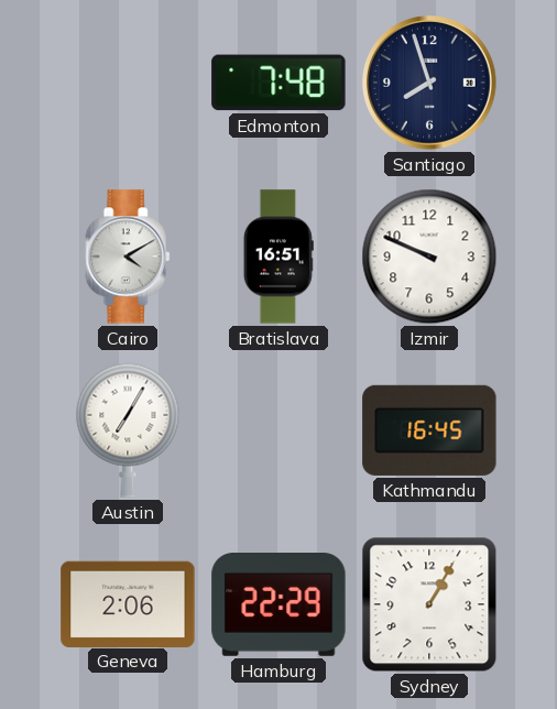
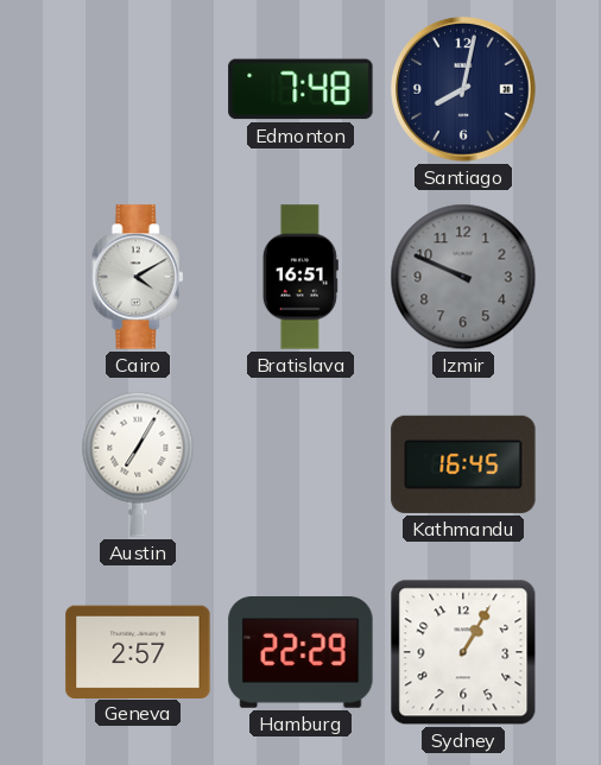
Santiago: 7:57 -> 8:02
Izmir dial: white -> grey
Geneva: 2:06 -> 2:57
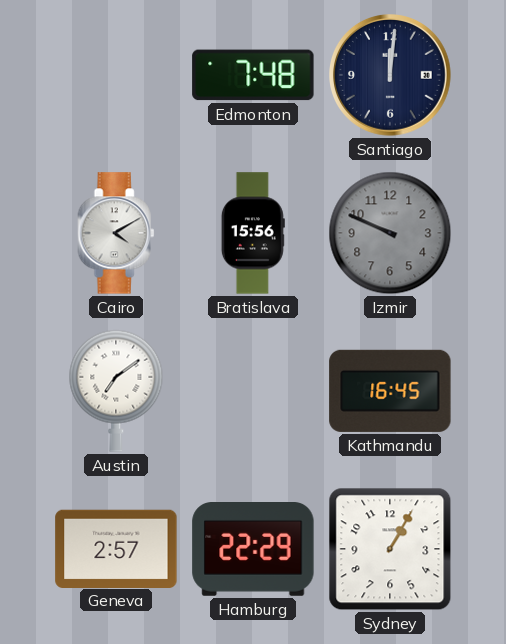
Santiago: 8:02 -> 12:01
Bratislava: 16:51 -> 15:56
Austin: 7:05 -> 7:09
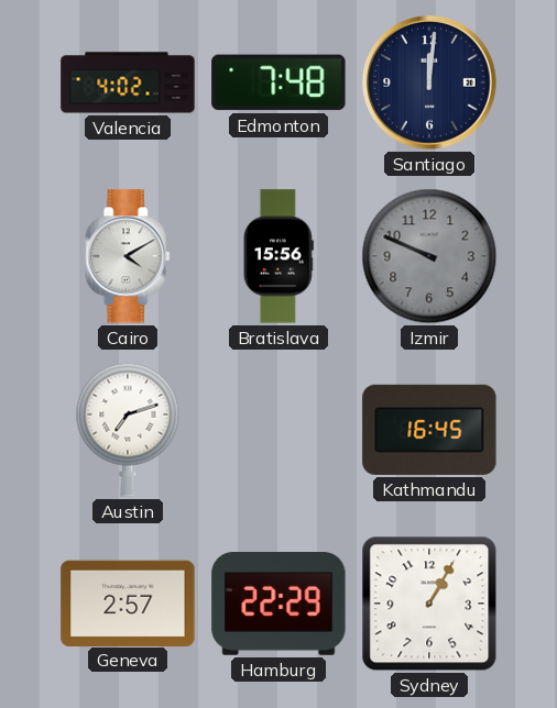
Valencia: none -> 4:02
Austin: 7:09 -> 7:12
